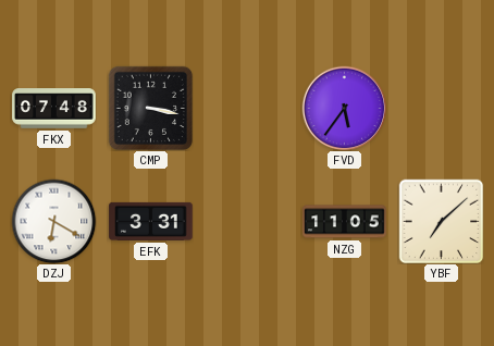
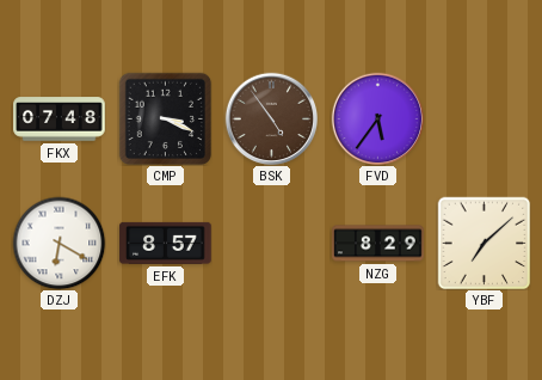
CMP: 3:17 -> 3:19
BSK: none -> 4:54
EFK: 3:31 -> 8:57
NZG: 11:05 -> 8:29
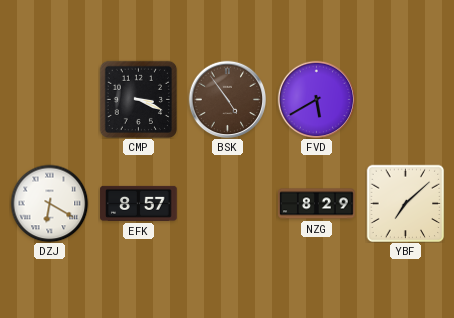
FKX: 07:48 -> none
FVD: 5:36 -> 5:40
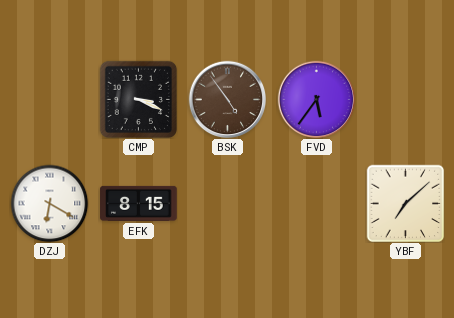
FVD: 5:40 -> 5:36
EFK: 8:57 -> 8:15
NZG: 8:29 -> none
